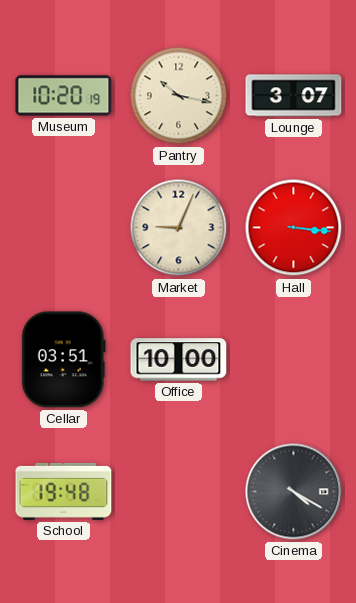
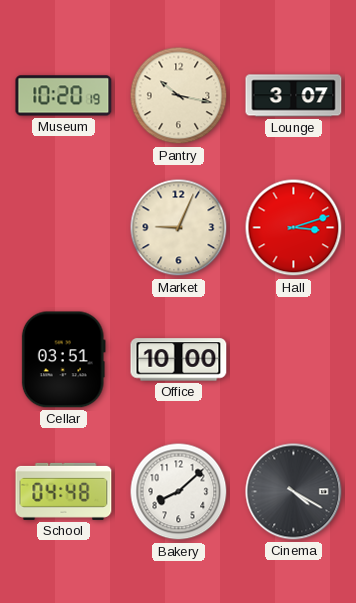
Hall: 3:16 -> 3:12
School: 19:48 -> 04:48
Bakery: none -> 8:08
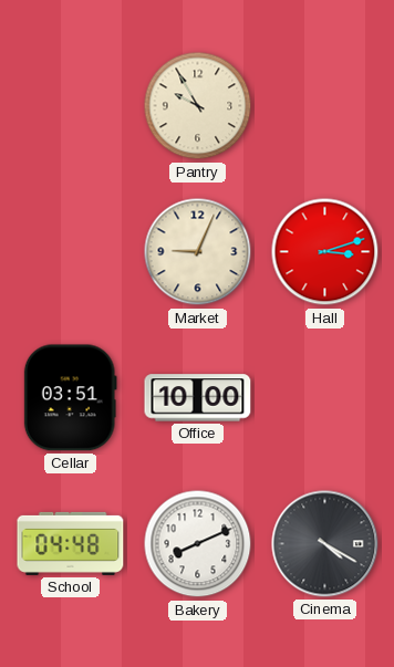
Museum: 10:20 -> none
Pantry: 10:17 -> 9:55
Lounge: 3:07 -> none
Bakery: 8:08 -> 8:11
